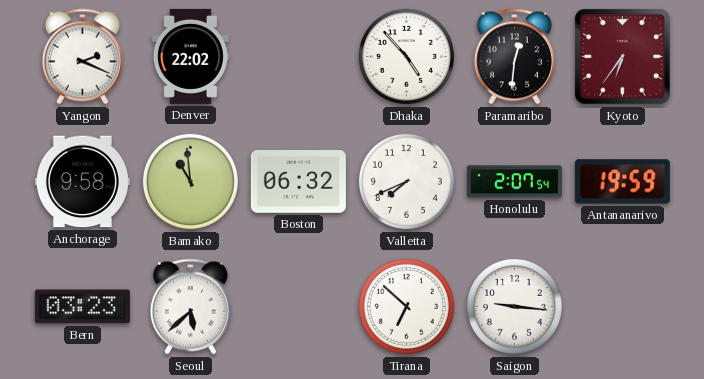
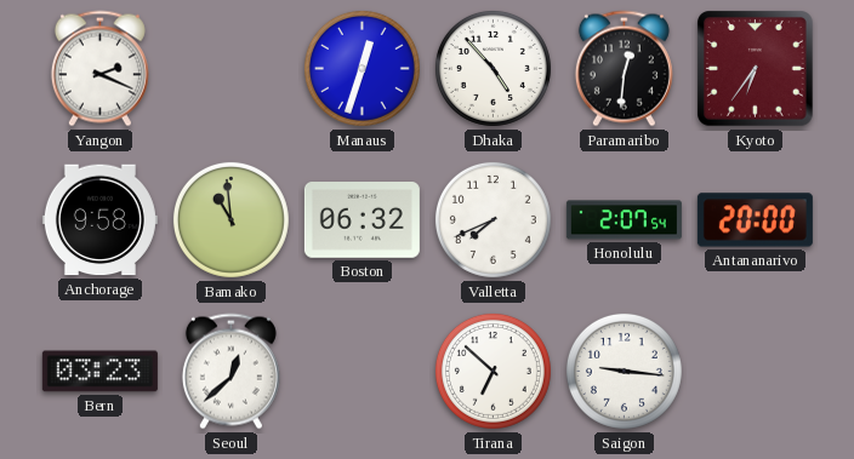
Denver: 22:02 -> none
Manaus: none -> 12:33
Antananarivo: 19:59 -> 20:00
Seoul: 5:38 -> 12:38
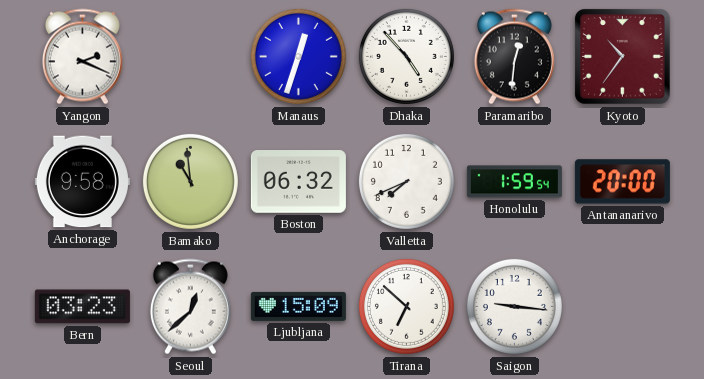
Kyoto: 6:36 -> 10:36
Honolulu: 2:07 -> 1:59
Ljubljana: none -> 15:09
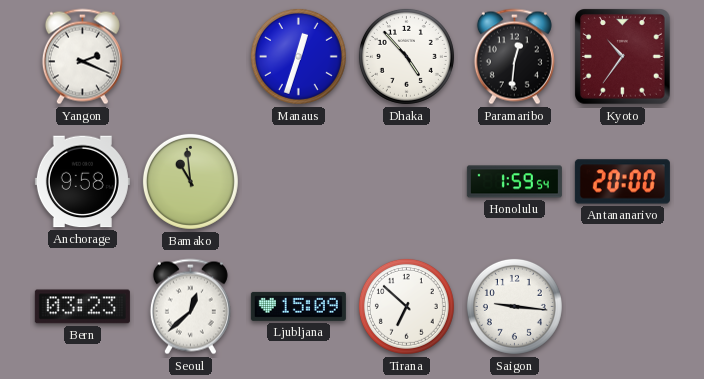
Boston: 06:32 -> none
Valletta: 7:41 -> none
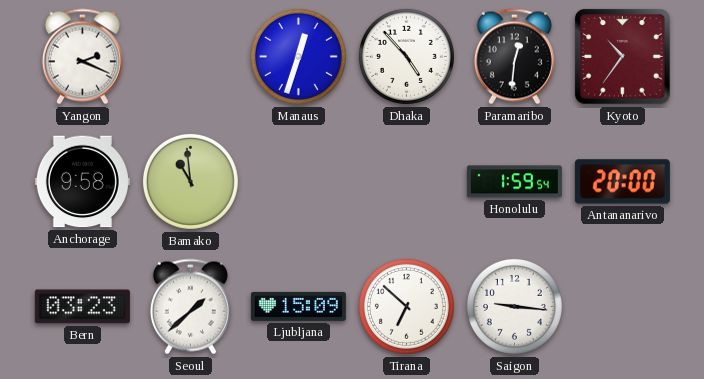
Seoul: 12:38 -> 1:38
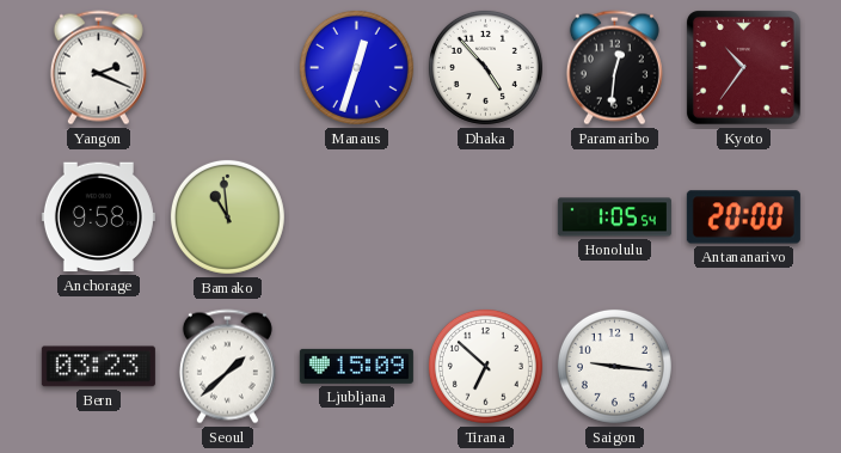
Honolulu: 1:59 -> 1:05
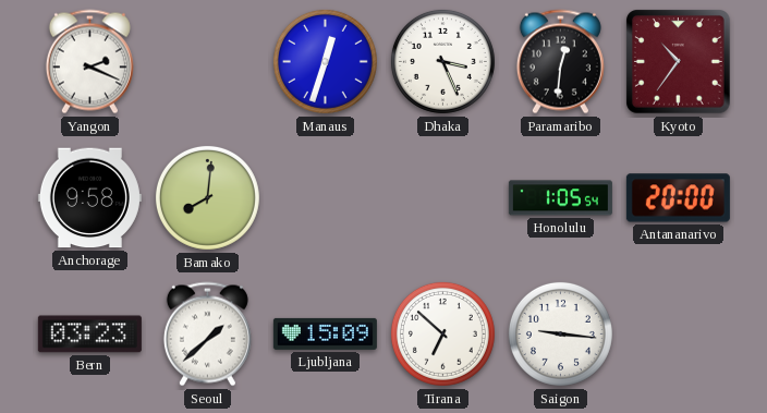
Dhaka: 4:53 -> 3:26
Bamako: 10:59 -> 8:01
